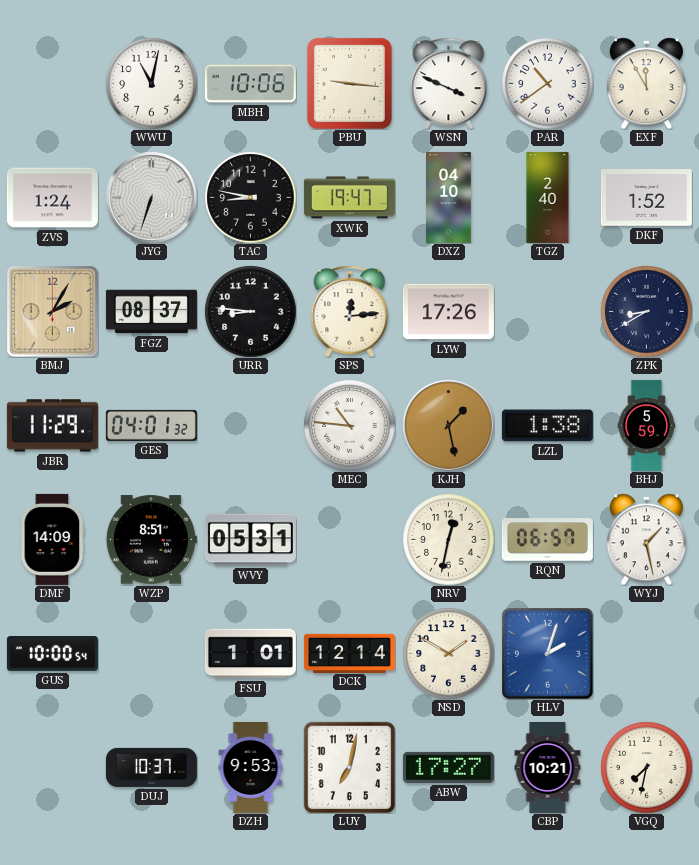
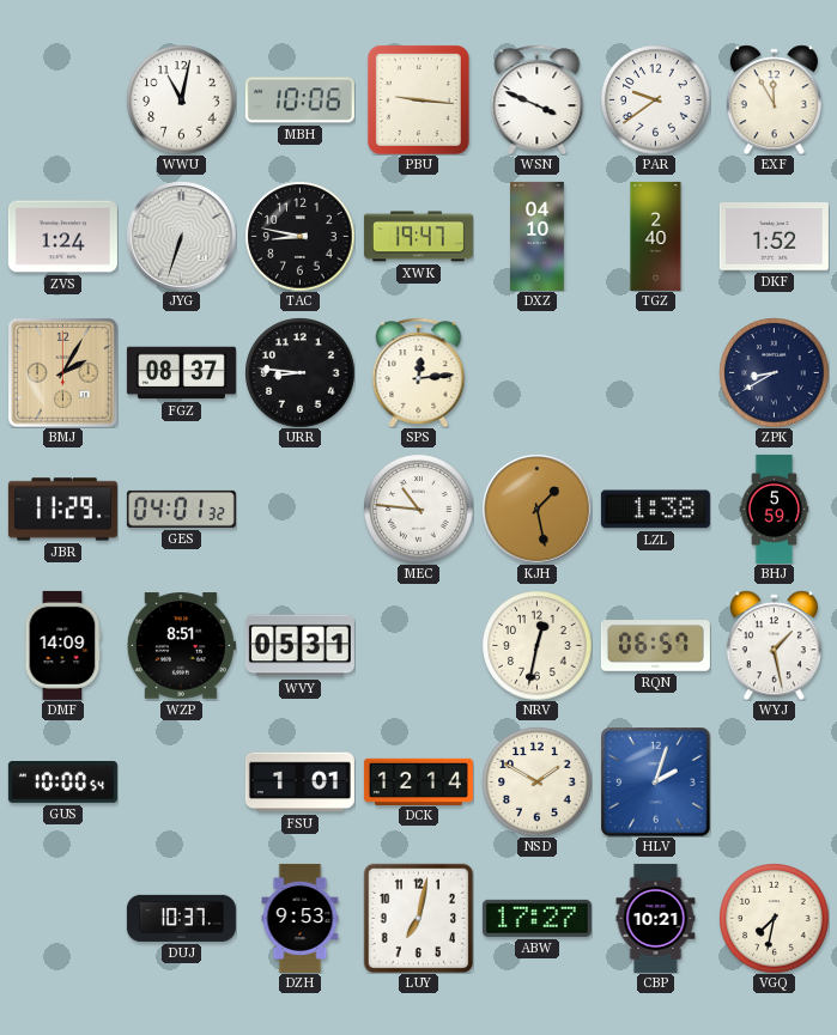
PAR: 10:39 -> 9:39
LYW: 17:26 -> none
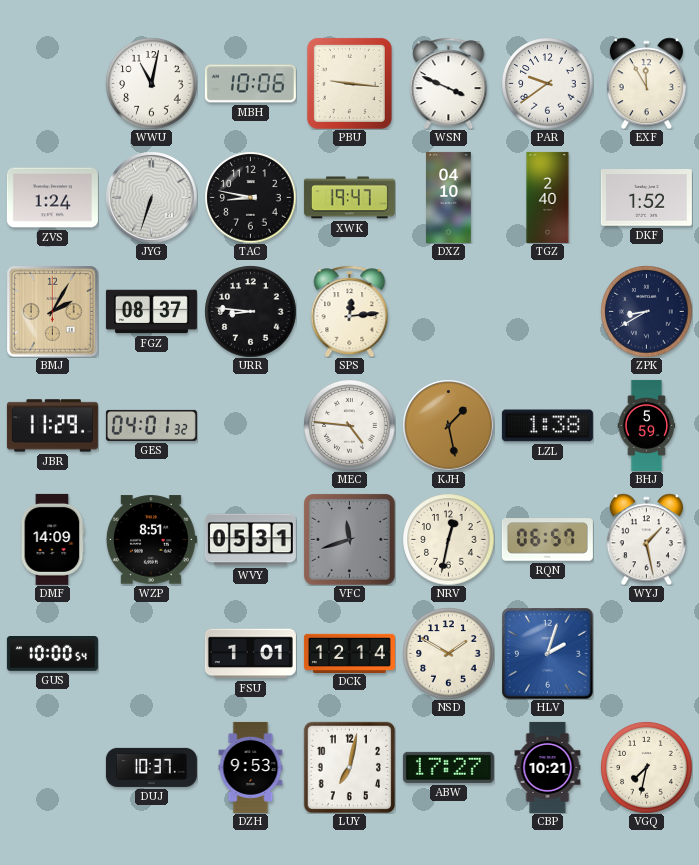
MEC: 10:46 -> 4:46
VFC: none -> 11:42
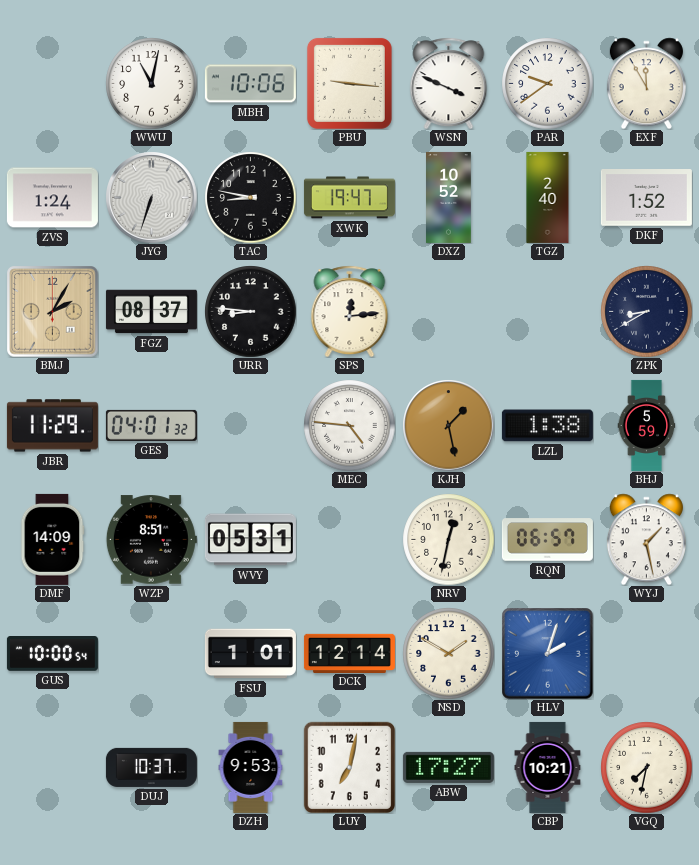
DXZ: 04:10 -> 10:52
VFC: 11:42 -> none
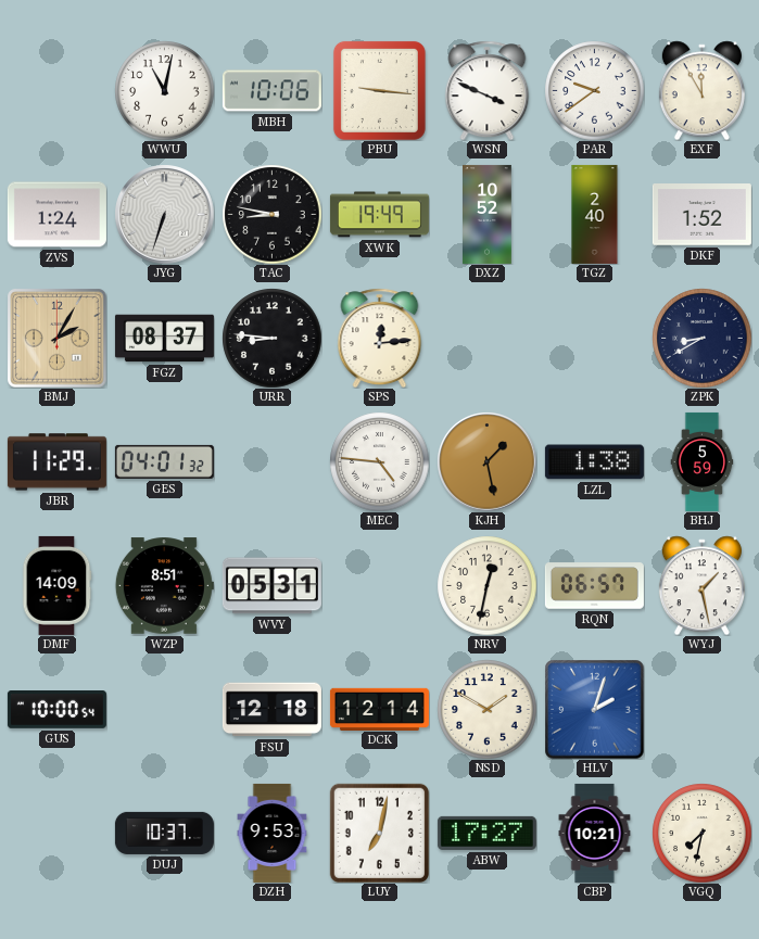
XWK: 19:47 -> 19:49
FSU: 1:01 -> 12:18
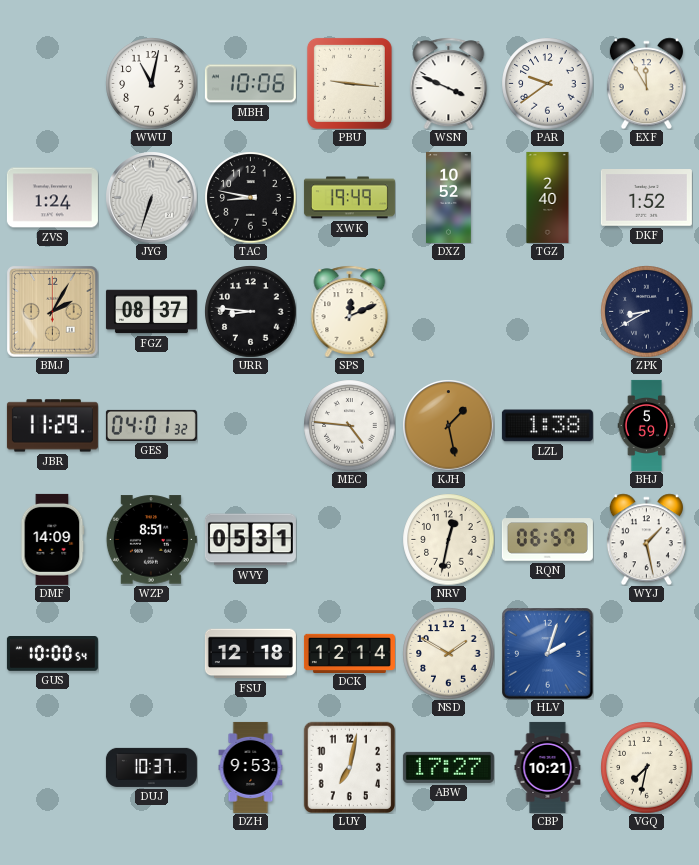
SPS: 12:14 -> 12:11
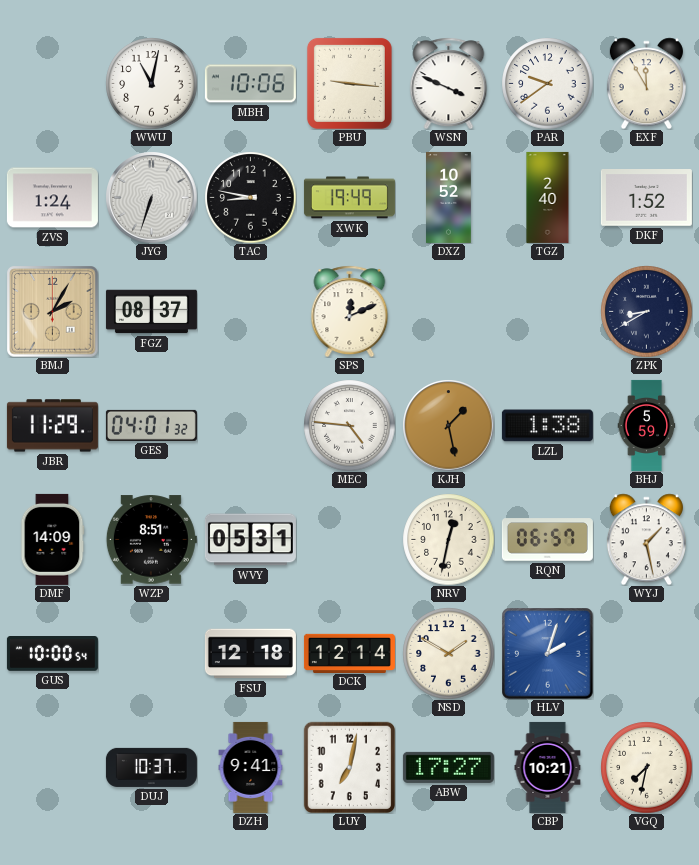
URR: 8:46 -> none
DZH: 9:53 -> 9:41
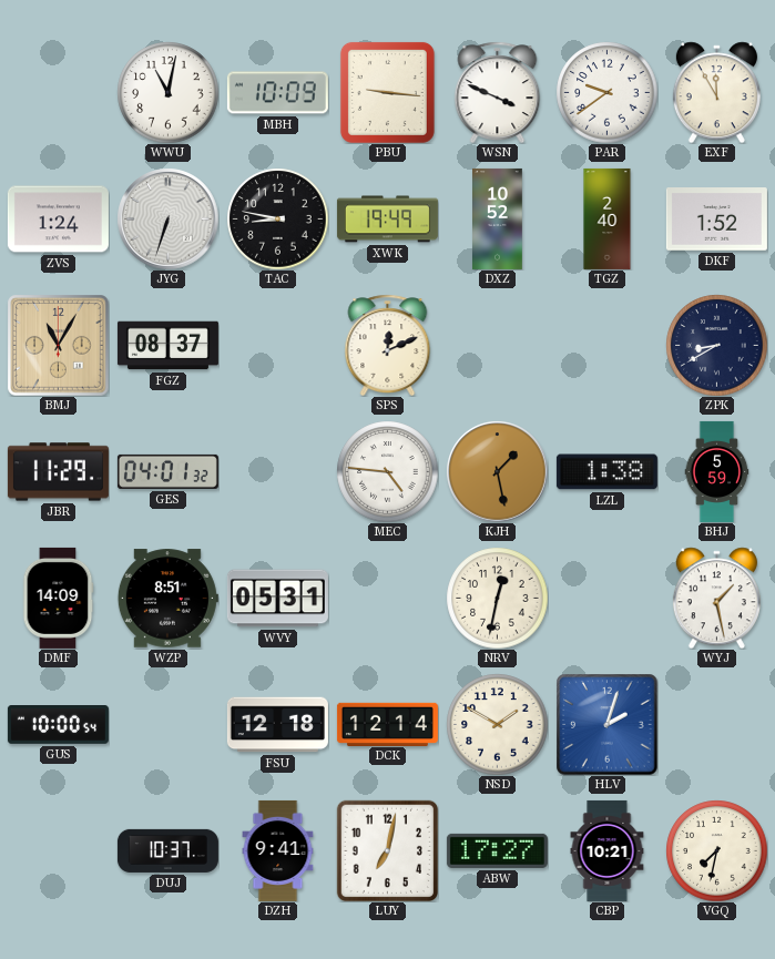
MBH: 10:06 -> 10:09
BMJ: 2:05 -> 11:05
RQN: 06:57 -> none
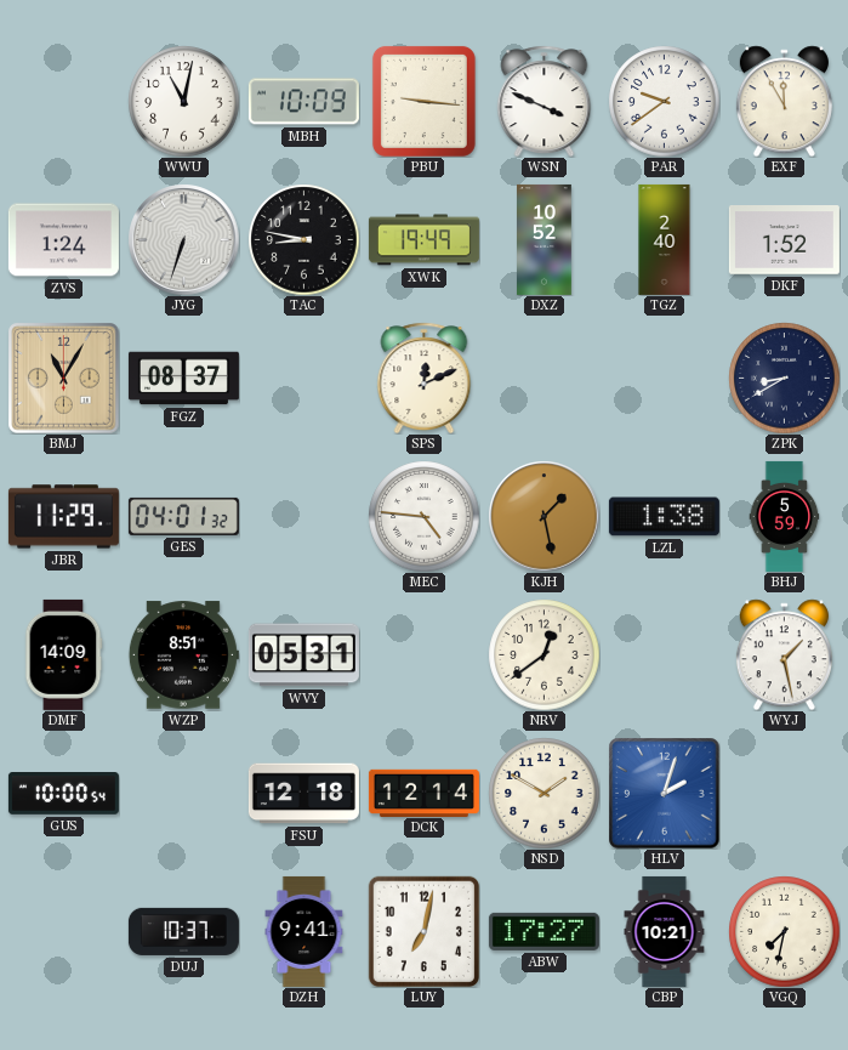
NRV: 12:32 -> 12:39
